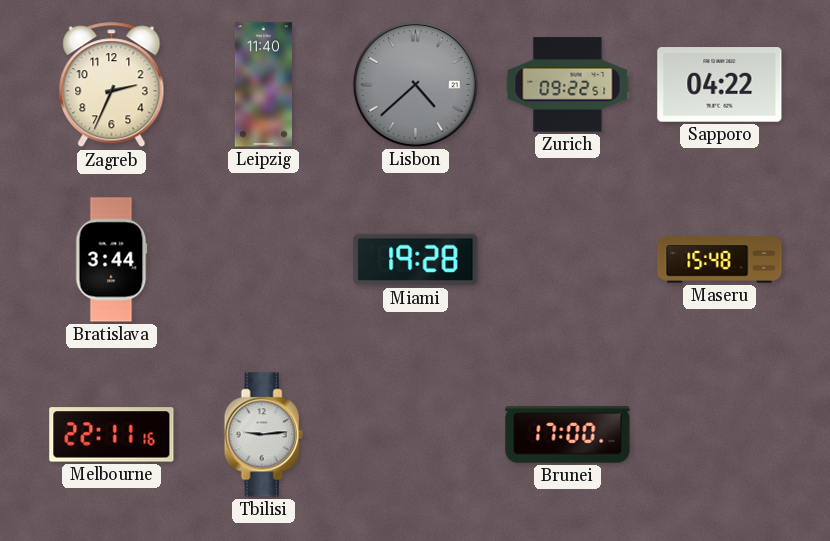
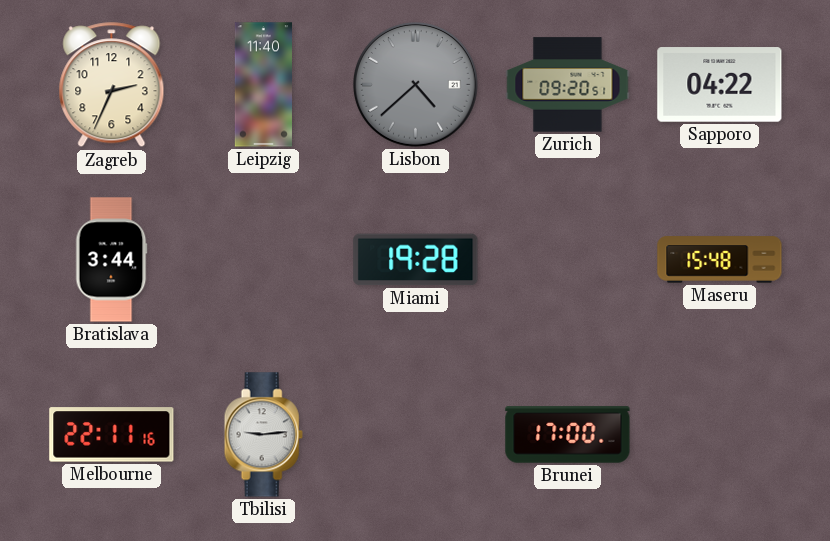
Zurich: 09:22 -> 09:20
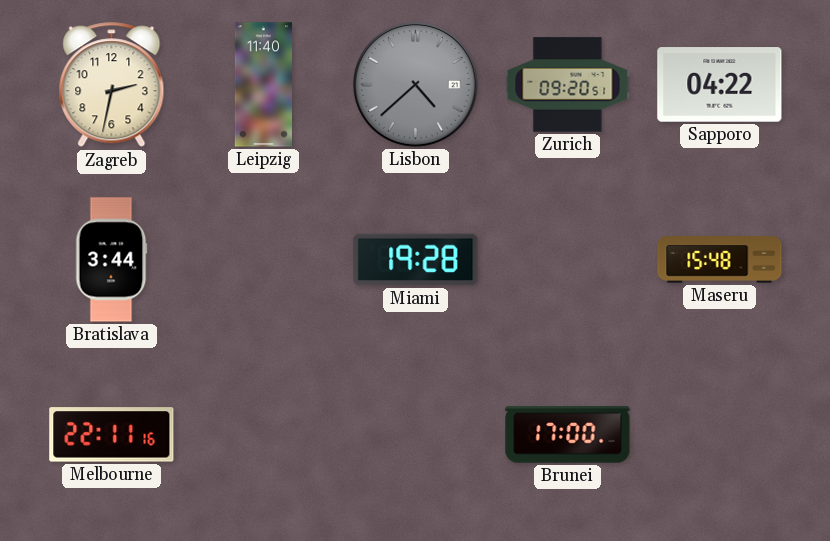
Zagreb: 2:34 -> 2:32
Tbilisi: 9:14 -> none
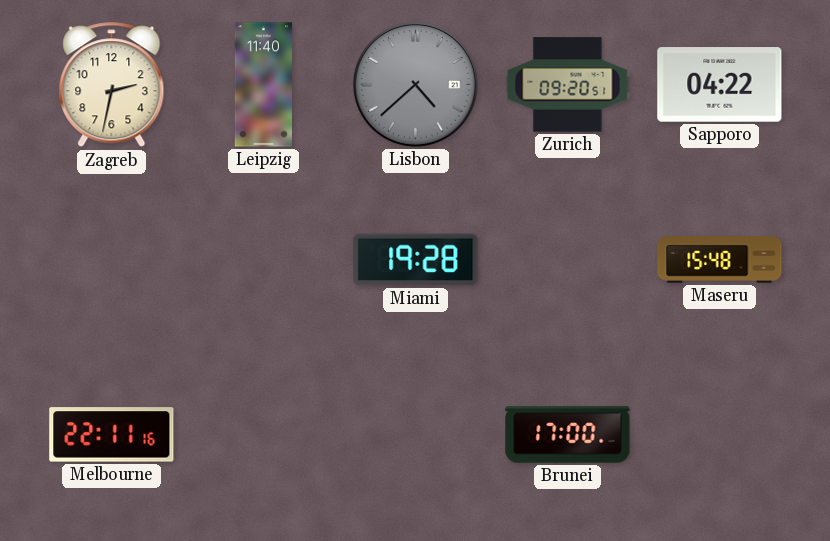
Bratislava: 3:44 -> none
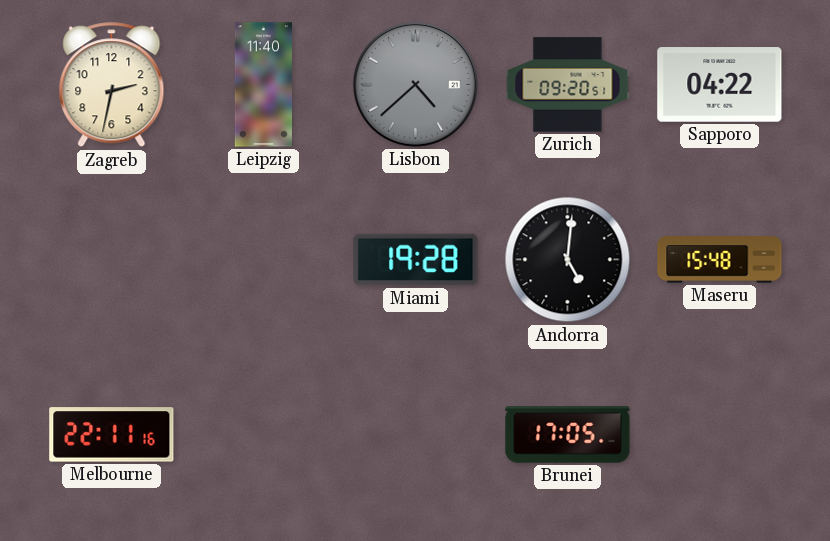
Andorra: none -> 5:01
Brunei: 17:00 -> 17:05
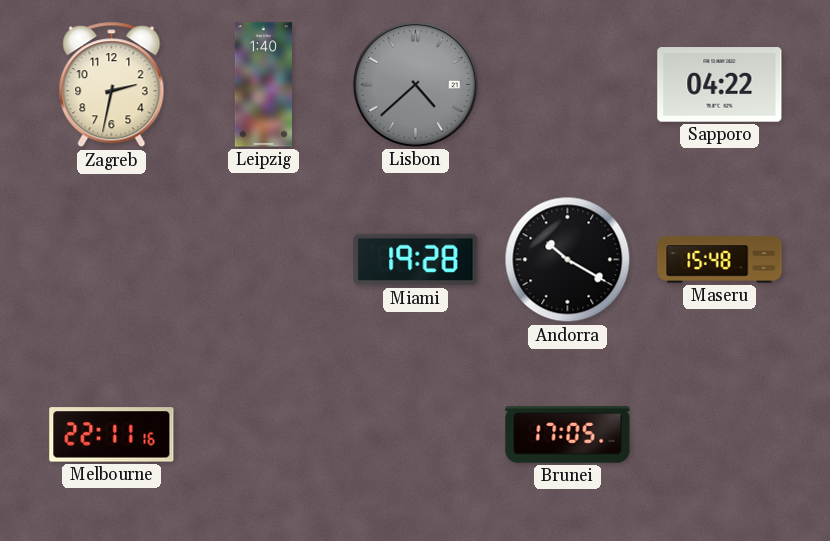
Leipzig: 11:40 -> 1:40
Zurich: 09:20 -> none
Andorra: 5:01 -> 10:20
